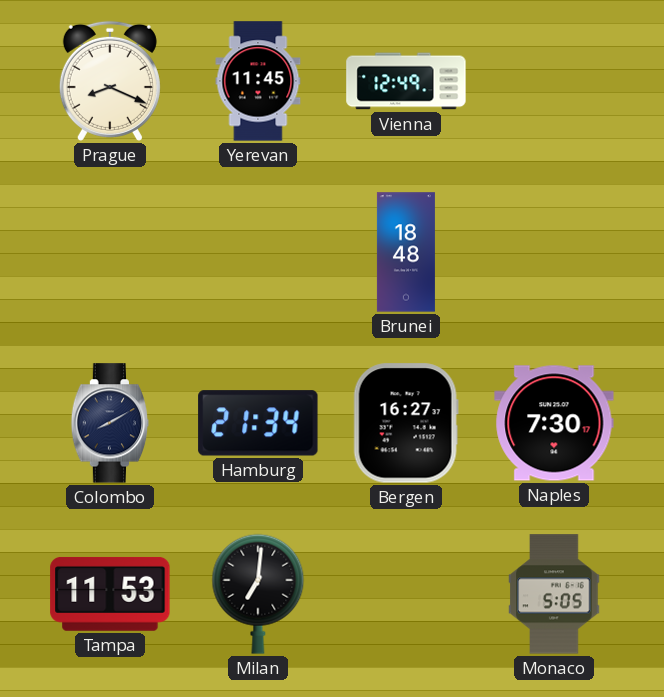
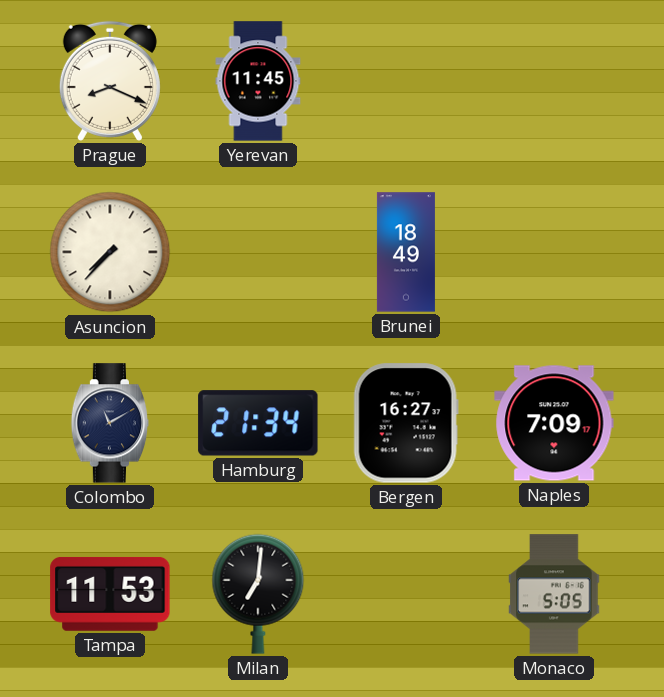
Vienna: 12:49 -> none
Asuncion: none -> 7:37
Brunei: 18:48 -> 18:49
Colombo: 8:10 -> 11:10
Naples: 7:30 -> 7:09
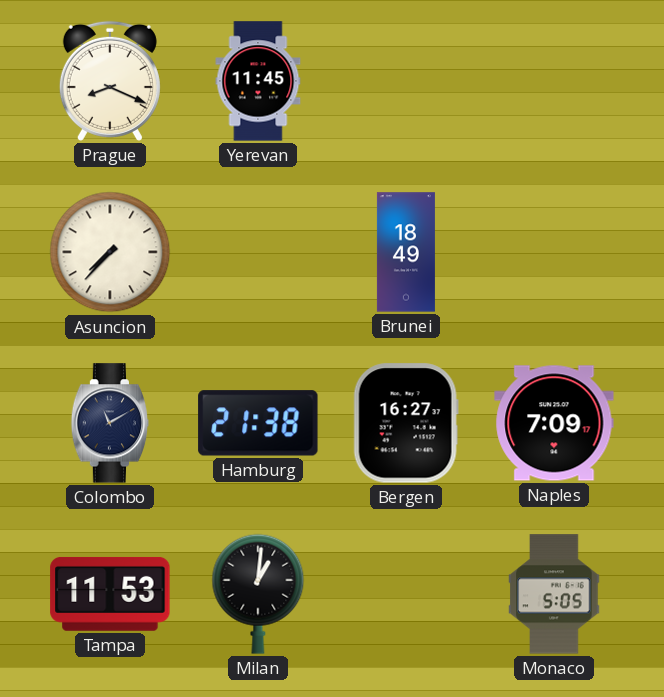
Hamburg: 21:34 -> 21:38
Milan: 7:01 -> 1:01
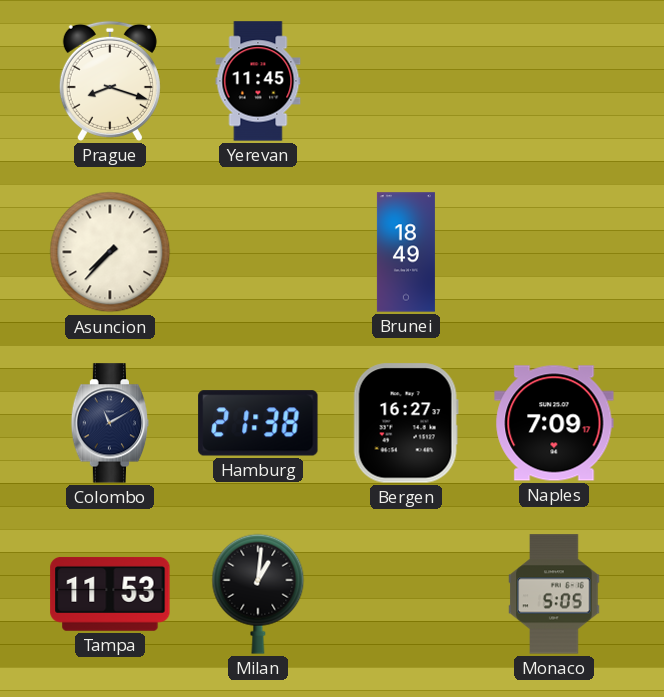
Prague: 8:19 -> 8:18
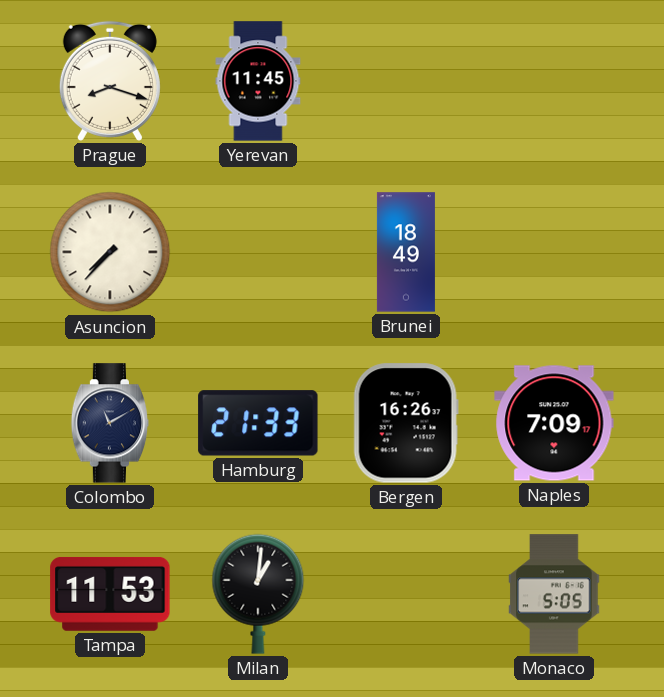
Hamburg: 21:38 -> 21:33
Bergen: 16:27 -> 16:26
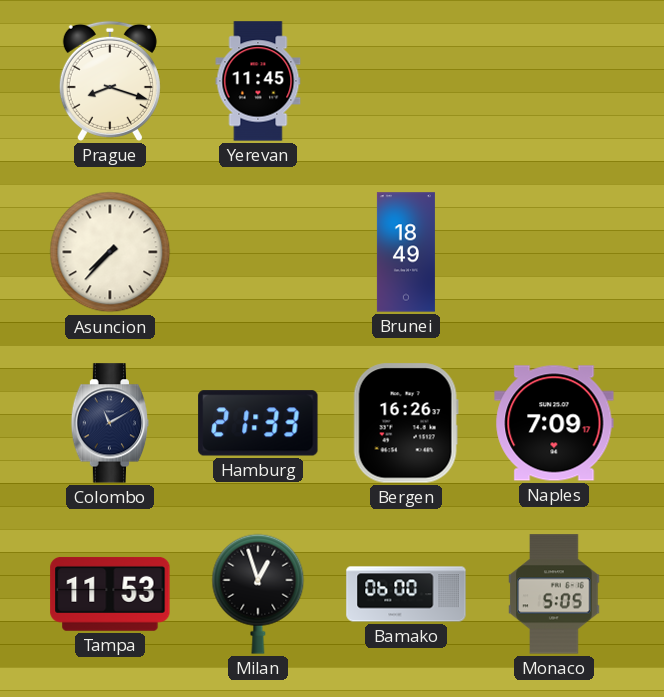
Milan: 1:01 -> 12:57
Bamako: none -> 06:00
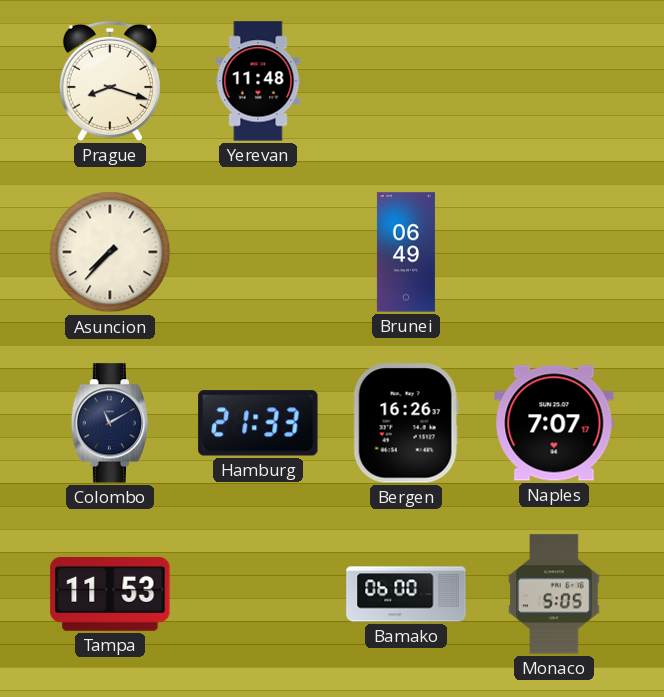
Yerevan: 11:45 -> 11:48
Brunei: 18:49 -> 06:49
Naples: 7:09 -> 7:07
Milan: 12:57 -> none
